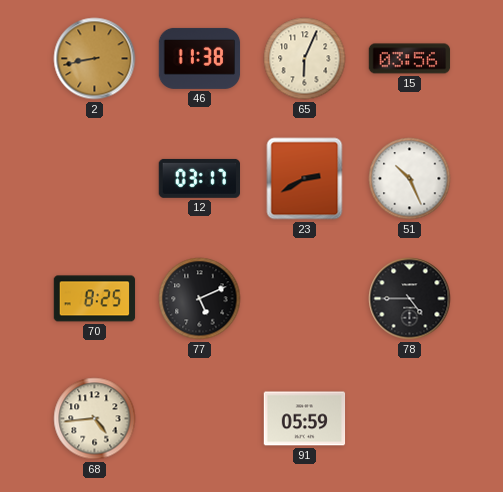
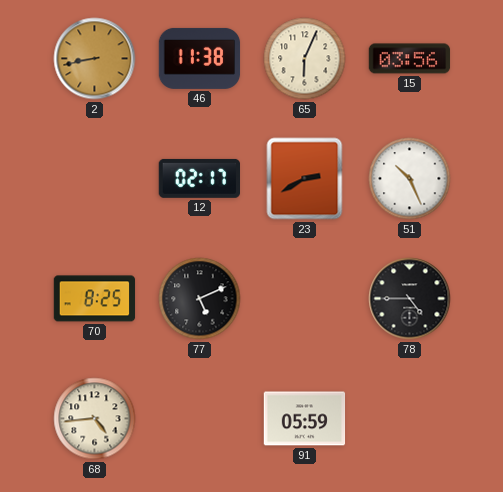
12: 03:17 -> 02:17
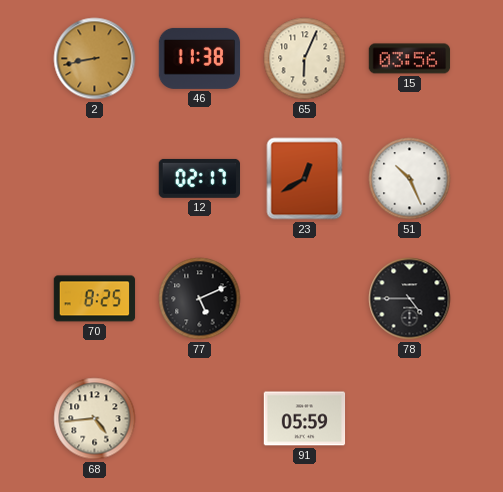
23: 2:40 -> 12:40
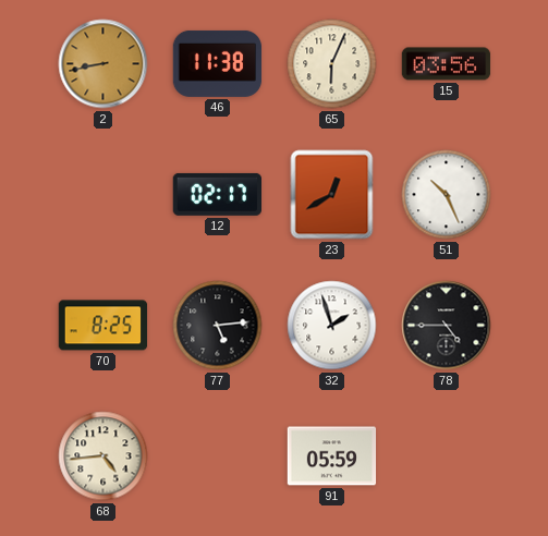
77: 5:11 -> 5:14
32: none -> 1:57
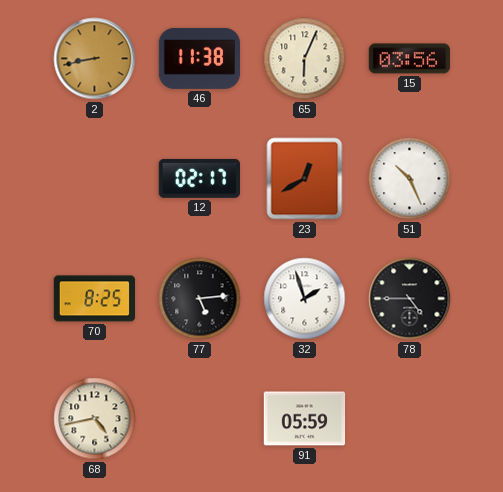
68: 4:44 -> 4:43
